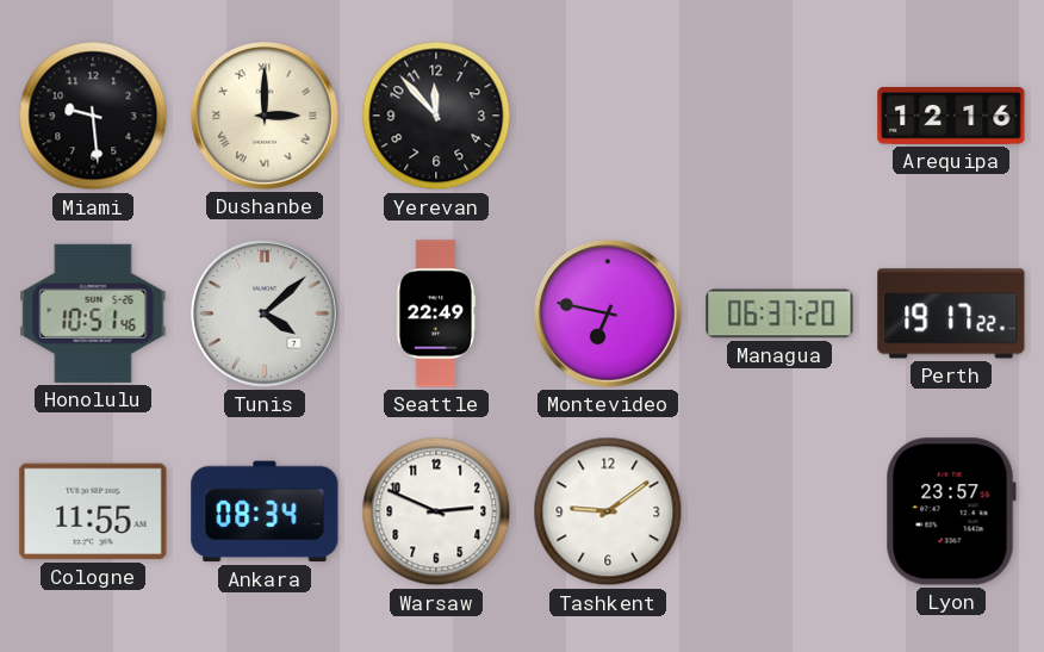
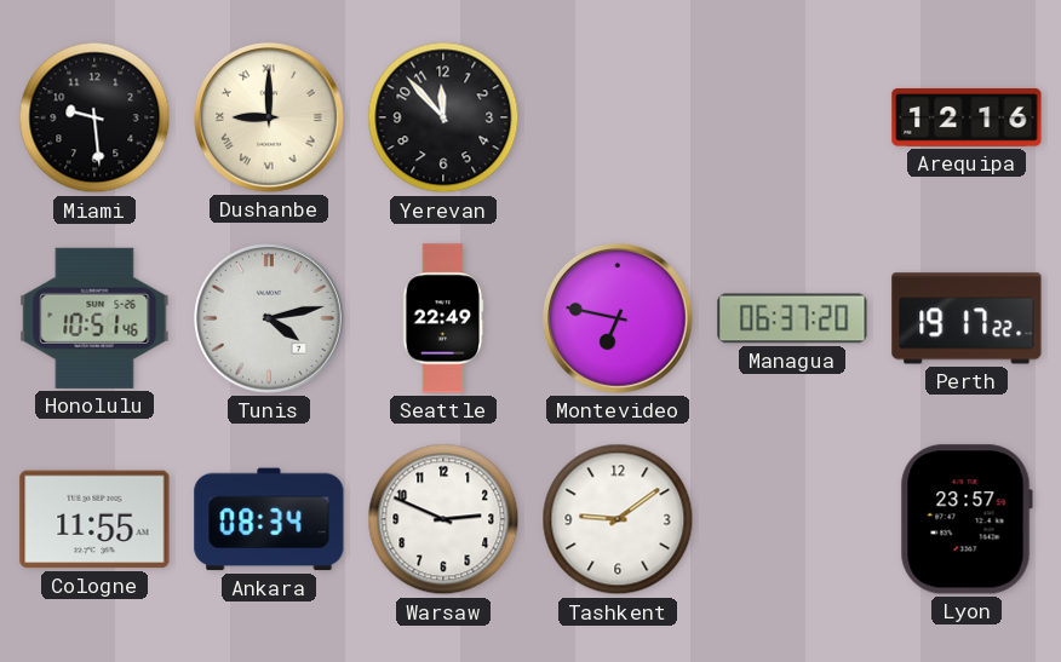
Dushanbe: 3:00 -> 9:00
Tunis: 4:08 -> 4:13
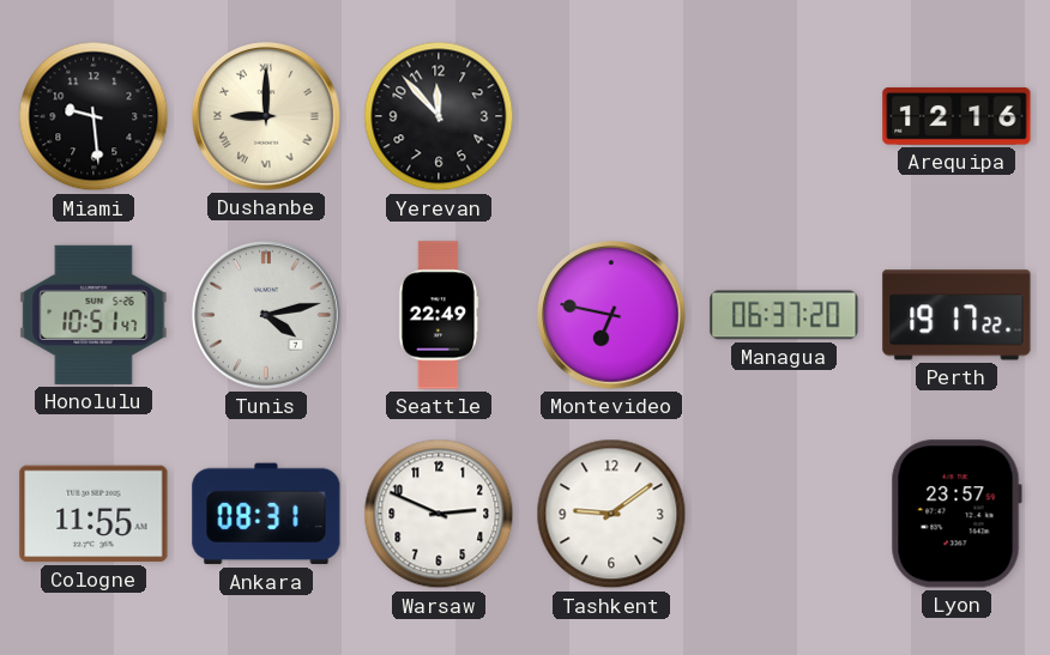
Honolulu: 10:51:46 -> 10:51:47
Ankara: 08:34 -> 08:31
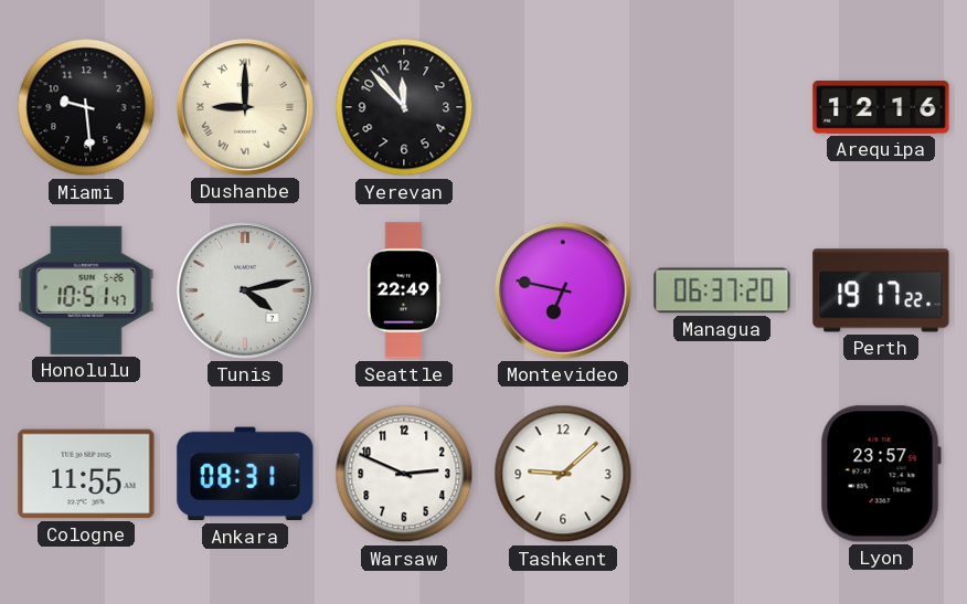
Tashkent: 9:09 -> 9:08
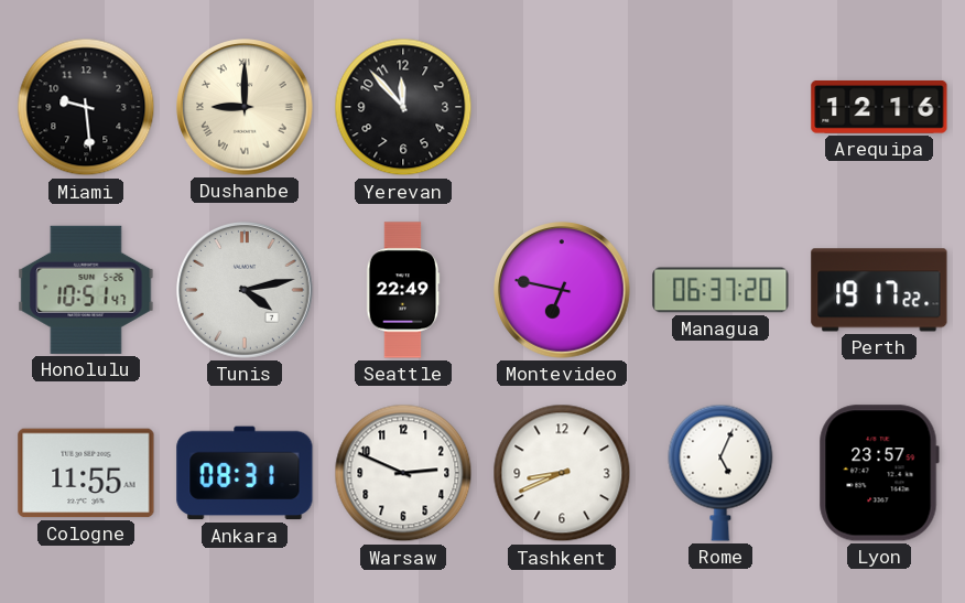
Tashkent: 9:08 -> 8:41
Rome: none -> 5:04
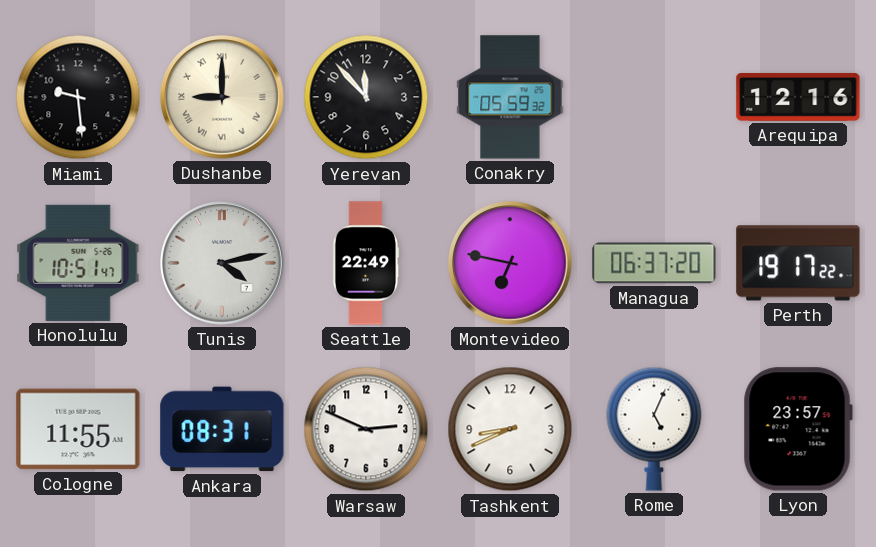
Conakry: none -> 05:59
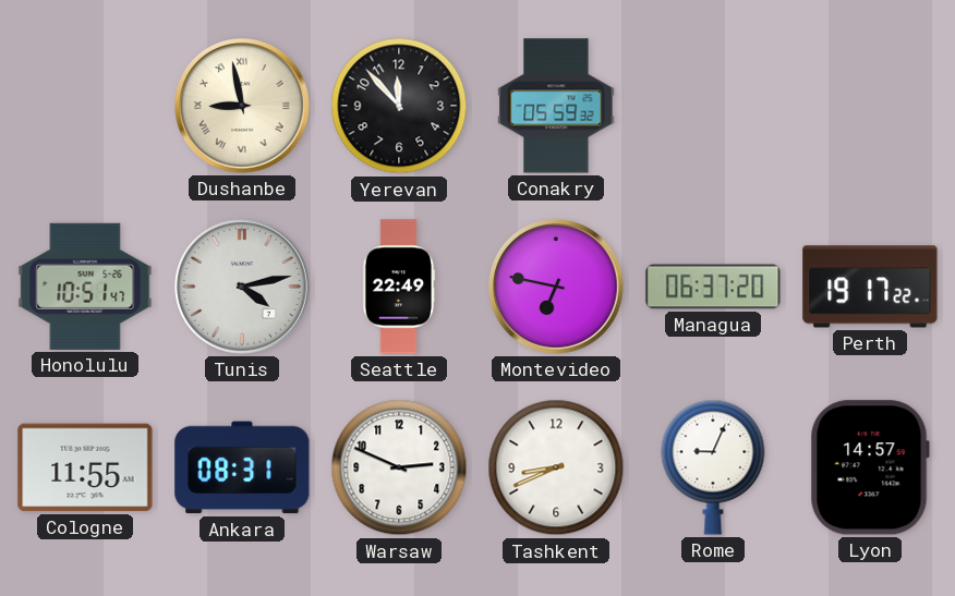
Miami: 9:29 -> none
Dushanbe: 9:00 -> 8:58
Arequipa: 12:16 -> none
Rome: 5:04 -> 9:04
Lyon: 23:57 -> 14:57
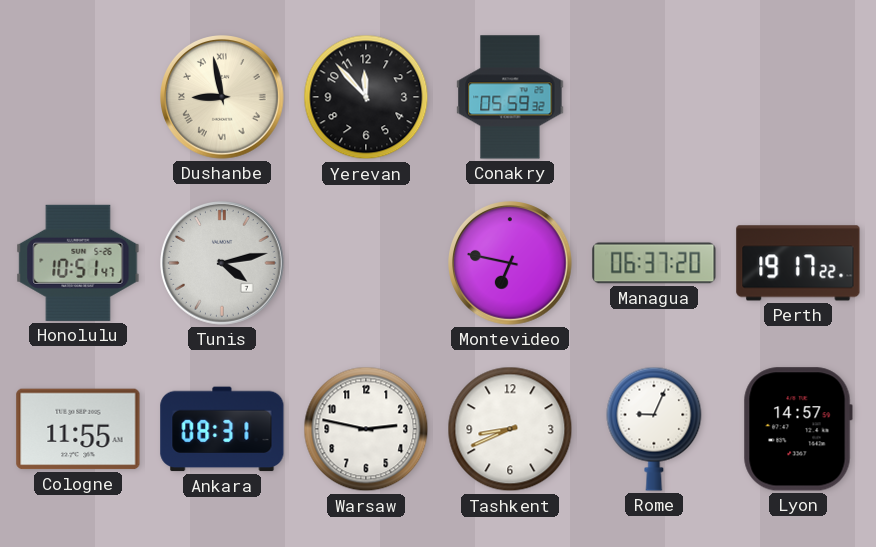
Seattle: 22:49 -> none
Warsaw: 2:49 -> 2:47
